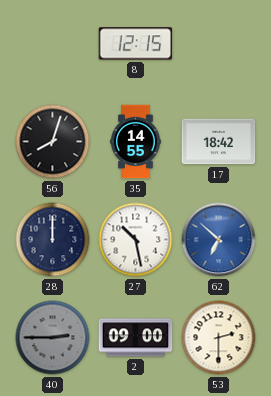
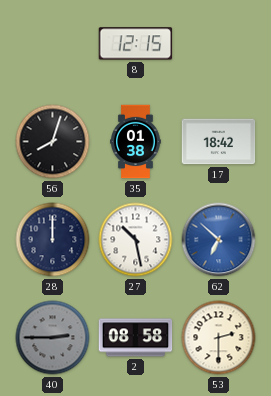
35: 14:55 -> 01:38
2: 09:00 -> 08:58
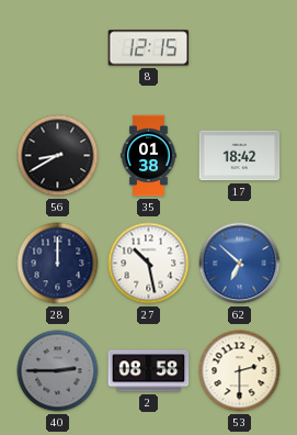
56: 8:03 -> 8:40
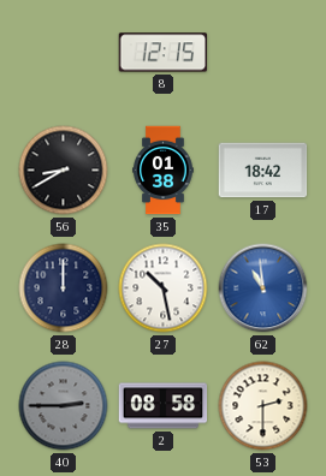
62: 6:52 -> 10:59
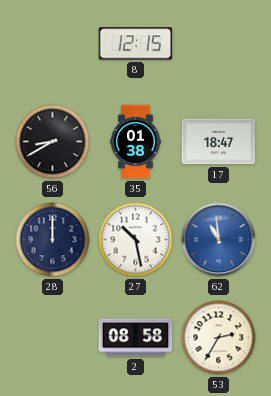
17: 18:42 -> 18:47
40: 2:45 -> none
53: 2:30 -> 2:35
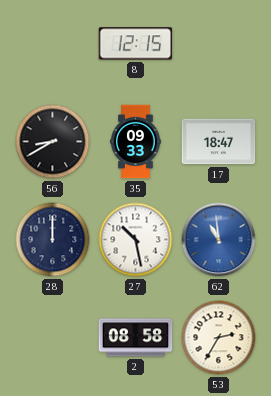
35: 01:38 -> 09:33
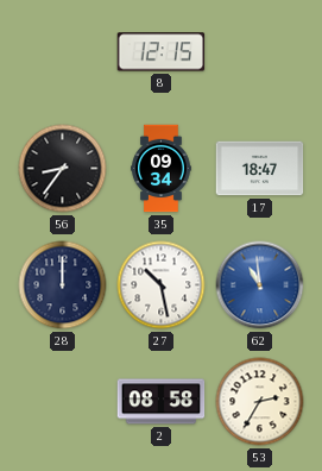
56: 8:40 -> 8:36
35: 09:33 -> 09:34
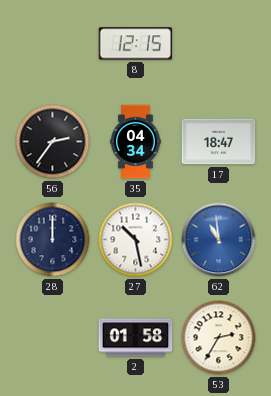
56: 8:36 -> 2:36
35: 09:34 -> 04:34
2: 08:58 -> 01:58
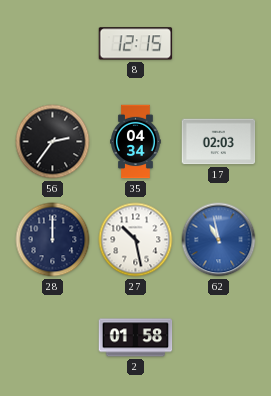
17: 18:47 -> 02:03
62: 10:59 -> 10:58
53: 2:35 -> none
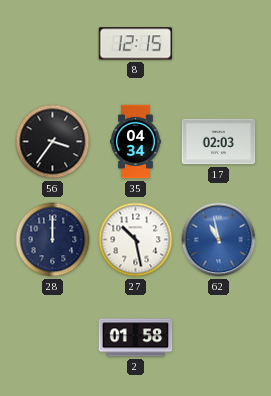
56: 2:36 -> 3:36
